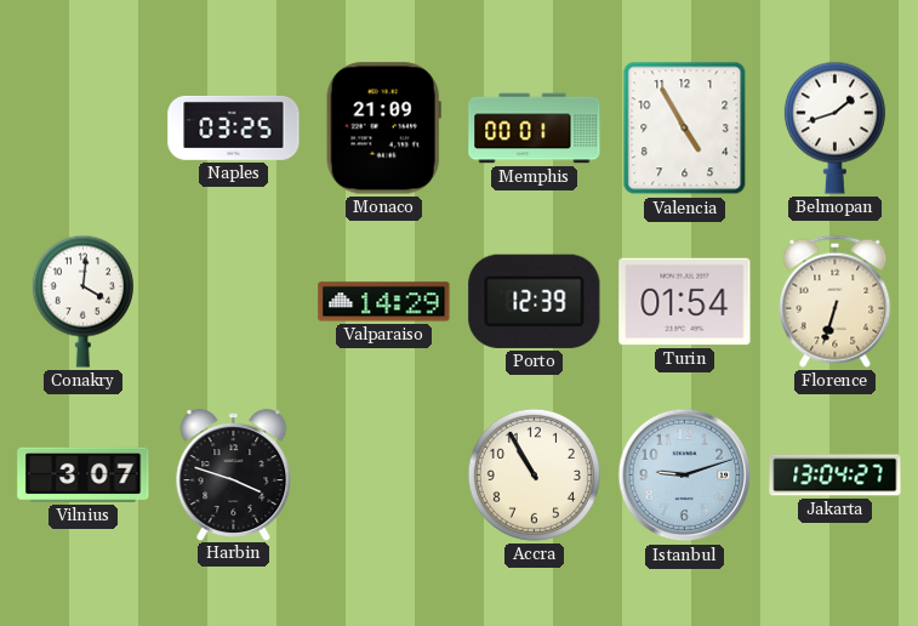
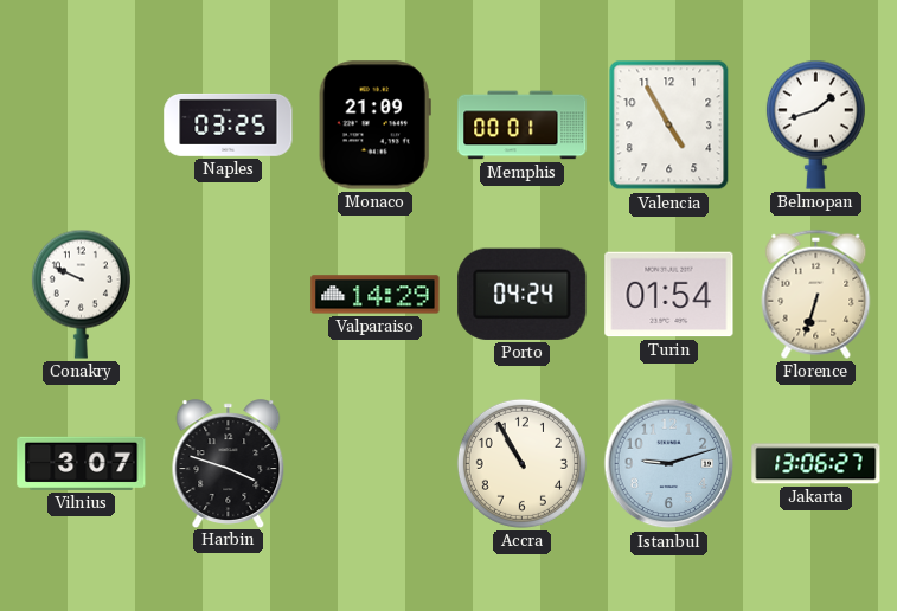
Conakry: 4:01 -> 9:49
Porto: 12:39 -> 04:24
Jakarta: 13:04 -> 13:06
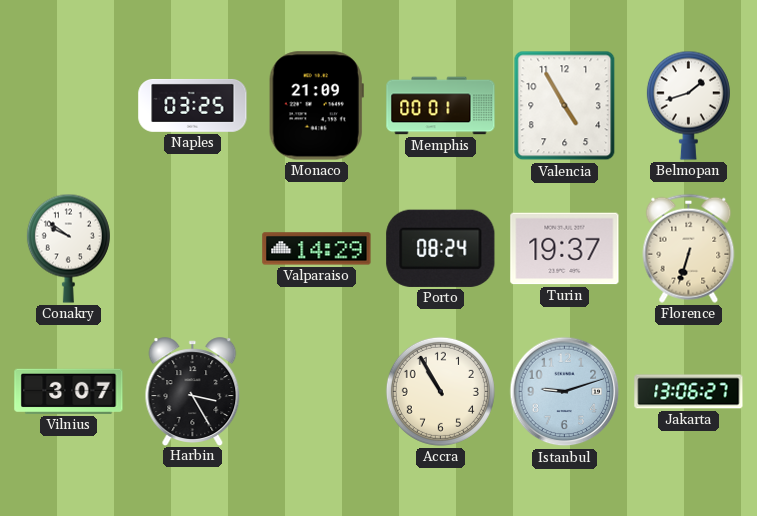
Conakry: 9:49 -> 9:51
Porto: 04:24 -> 08:24
Turin: 01:54 -> 19:37
Harbin: 3:48 -> 3:25
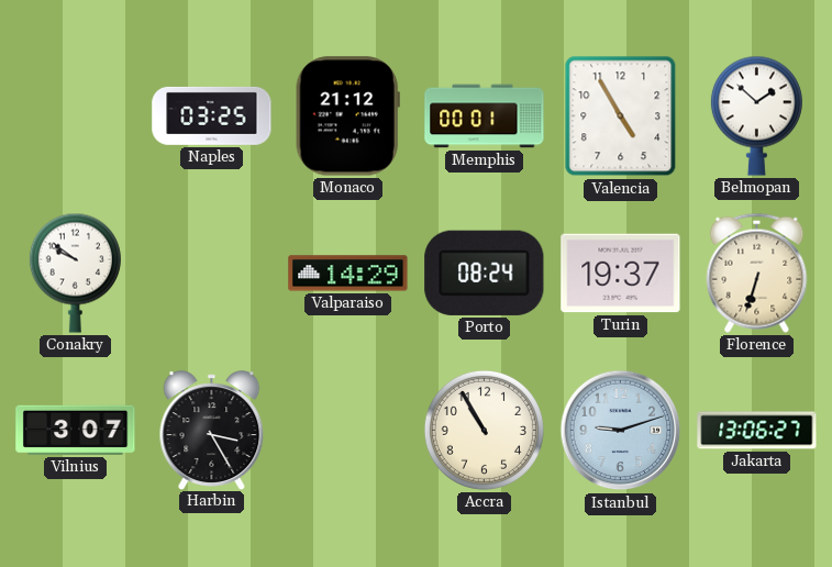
Monaco: 21:09 -> 21:12
Belmopan: 1:42 -> 1:52
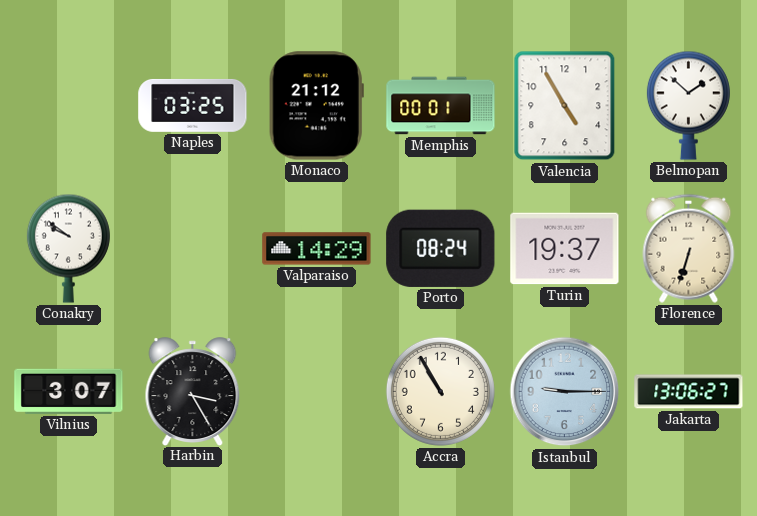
Istanbul: 9:12 -> 9:15
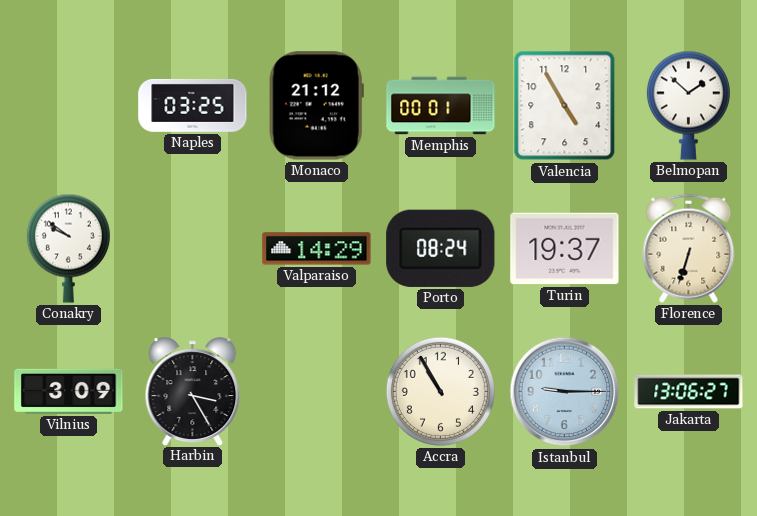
Vilnius: 3:07 -> 3:09
